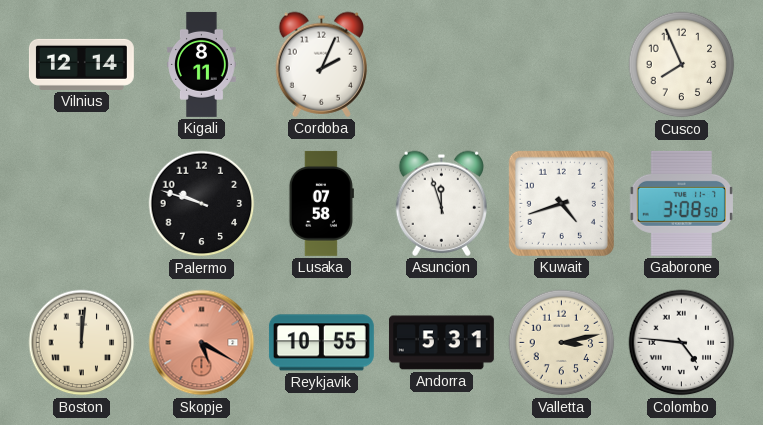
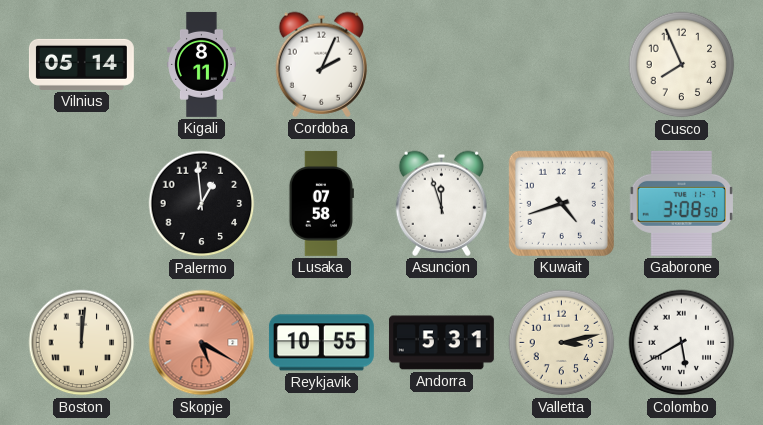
Vilnius: 12:14 -> 05:14
Palermo: 9:48 -> 12:59
Colombo: 4:46 -> 5:40
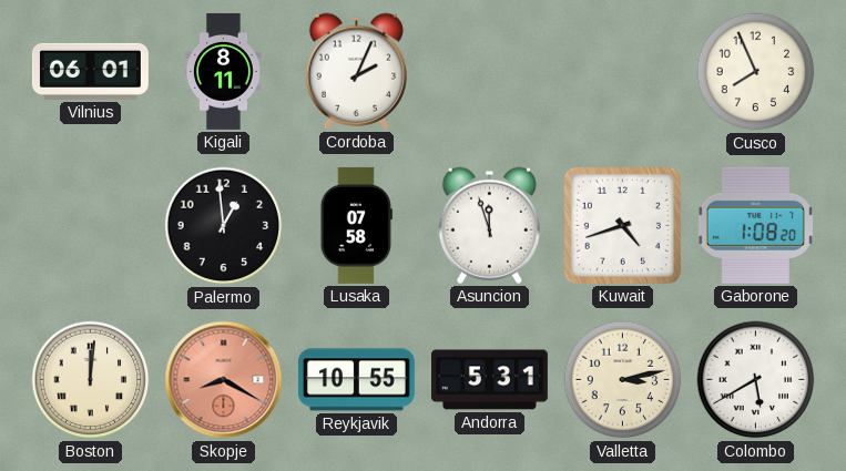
Vilnius: 05:14 -> 06:01
Gaborone: 3:08 -> 1:08
Skopje: 5:20 -> 8:20
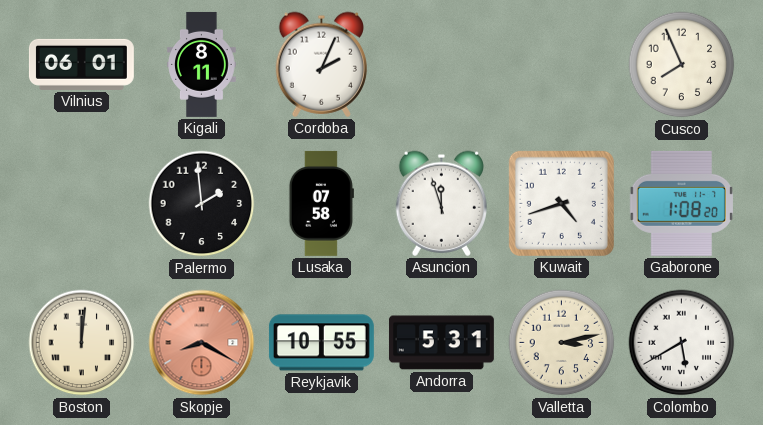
Palermo: 12:59 -> 1:59
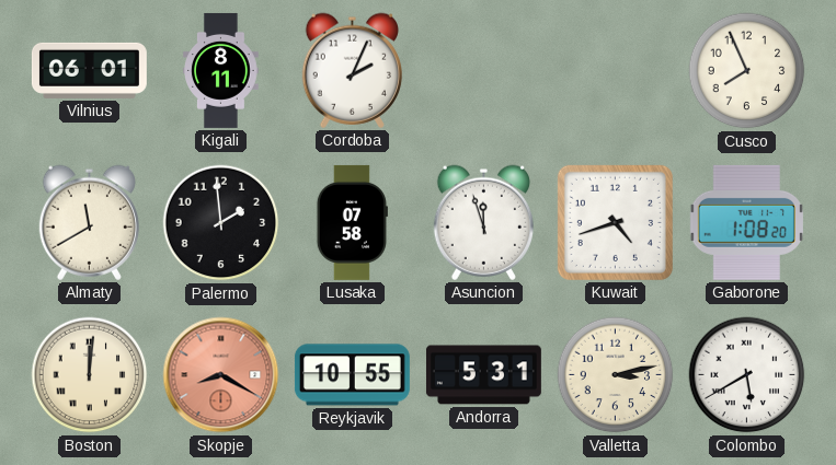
Almaty: none -> 11:40
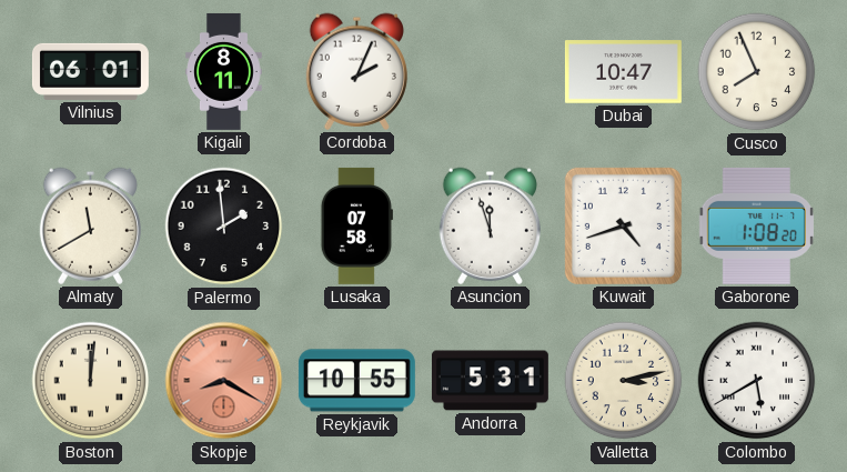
Dubai: none -> 10:47
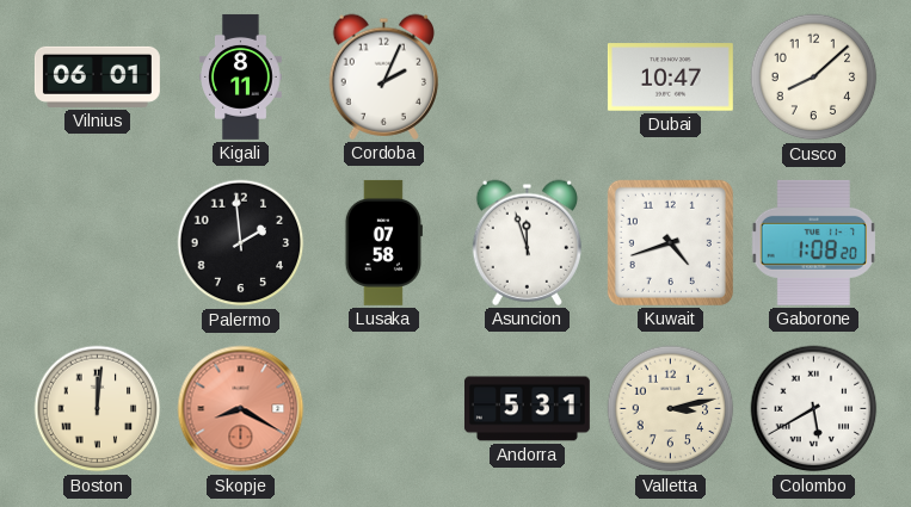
Cusco: 7:56 -> 8:08
Almaty: 11:40 -> none
Reykjavik: 10:55 -> none
